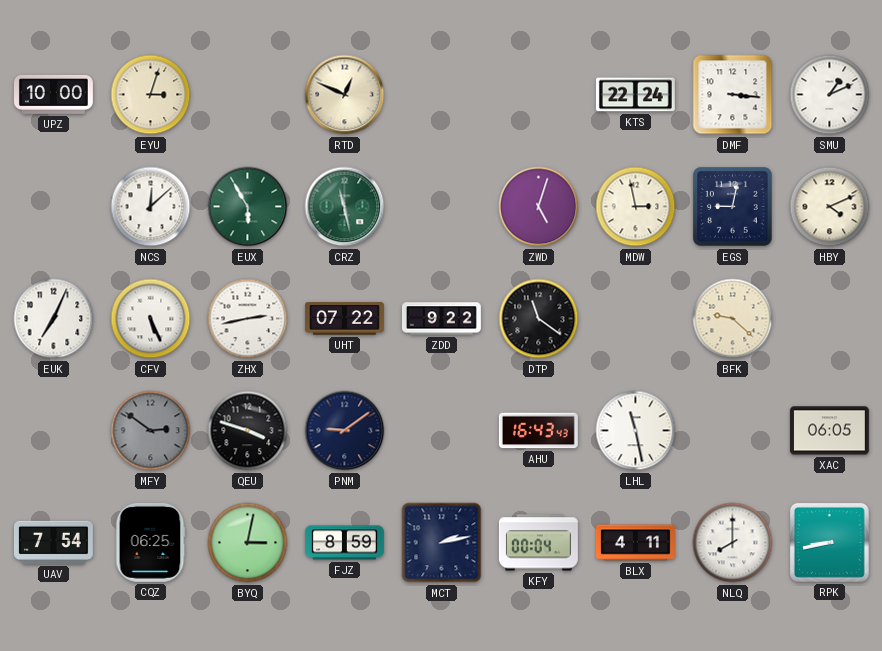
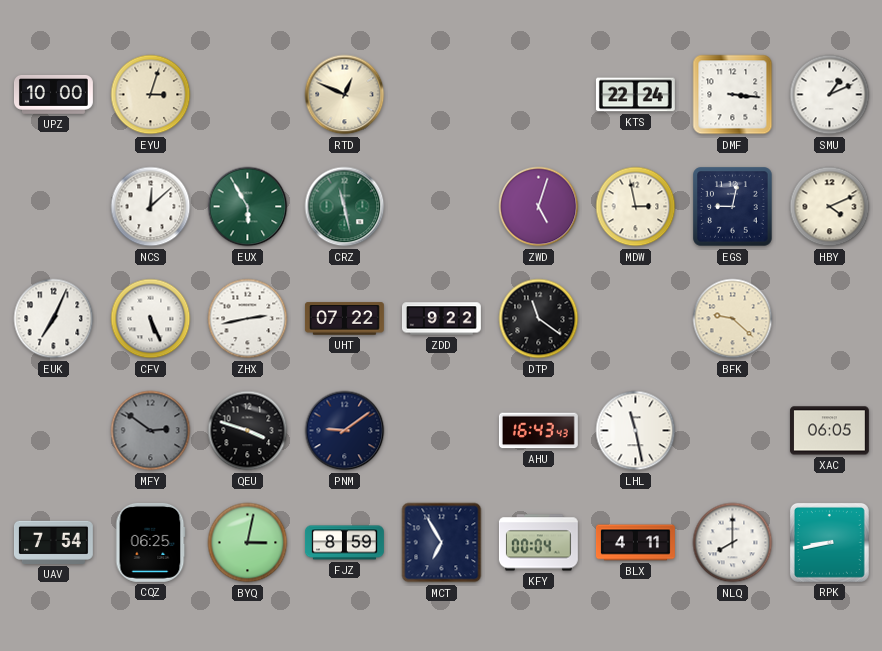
MCT: 2:13 -> 6:55
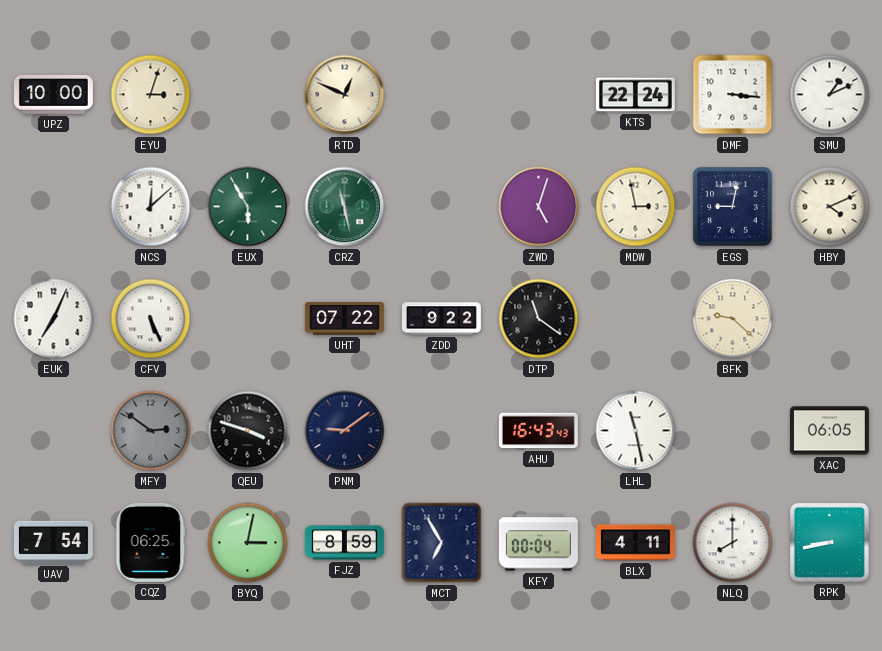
ZHX: 2:43 -> none
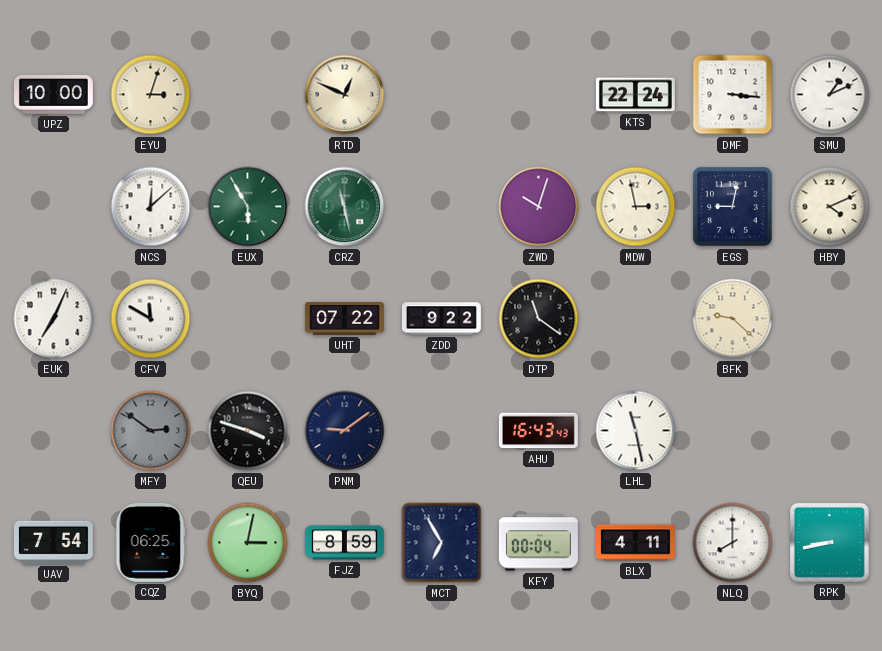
ZWD: 5:03 -> 10:03
CFV: 5:26 -> 11:50
XAC: 06:05 -> none
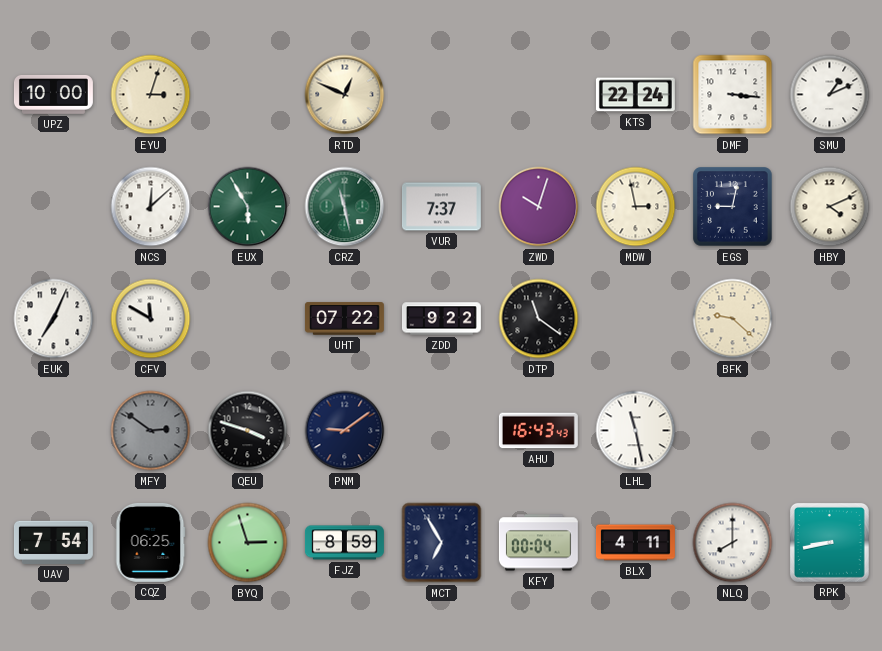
VUR: none -> 7:37
BYQ: 3:02 -> 2:57
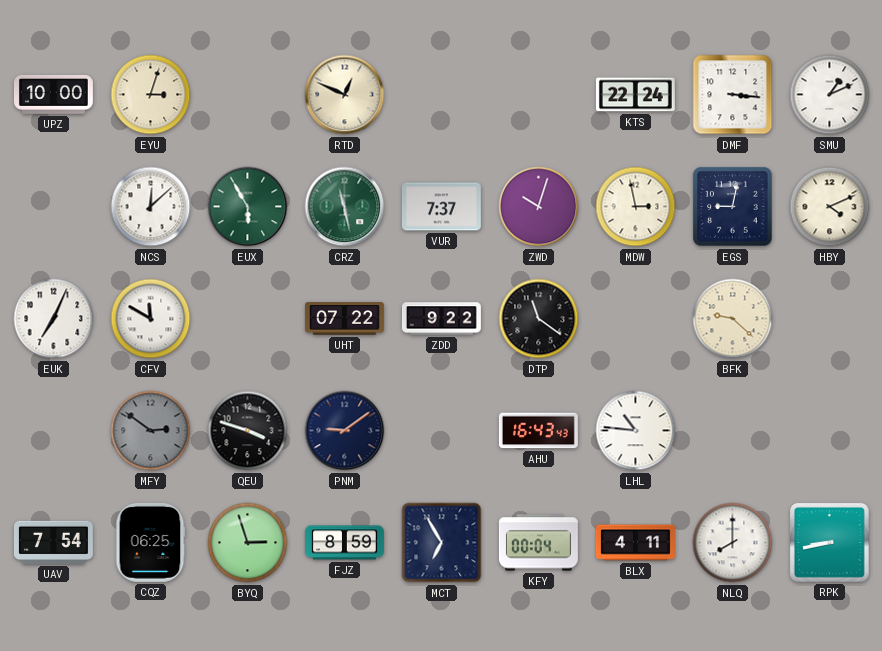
LHL: 11:28 -> 10:46
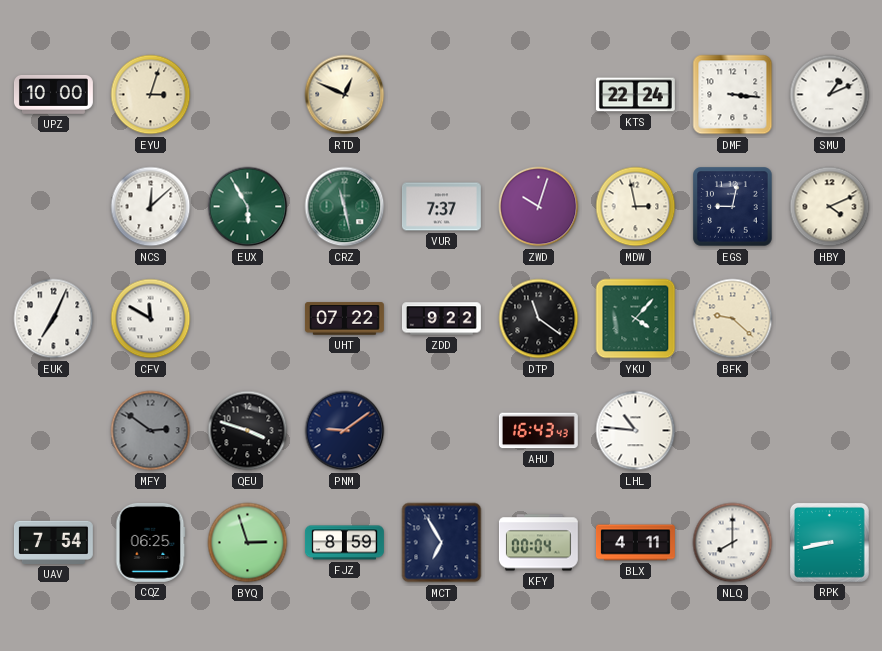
YKU: none -> 4:07
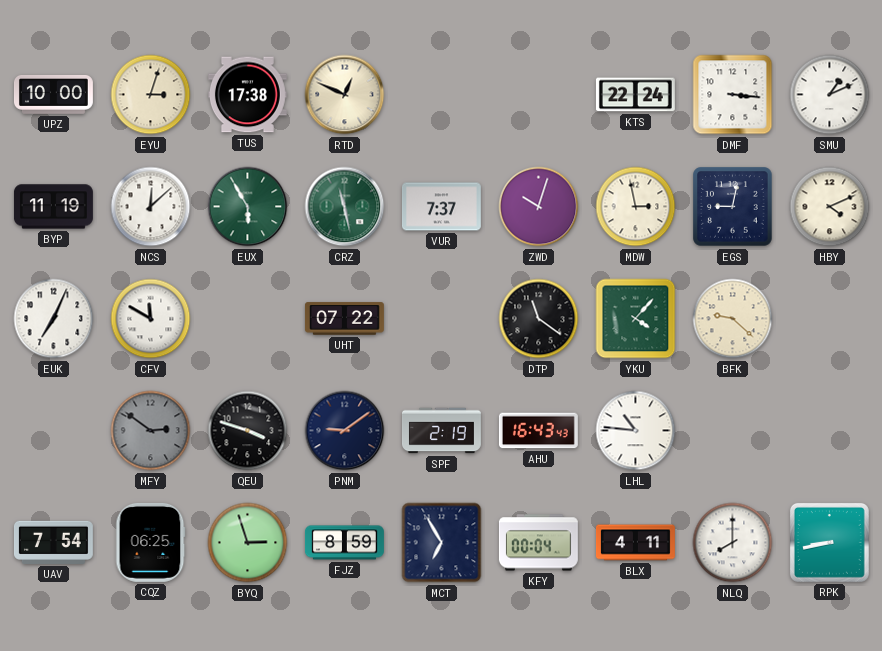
TUS: none -> 17:38
BYP: none -> 11:19
ZDD: 9:22 -> none
SPF: none -> 2:19
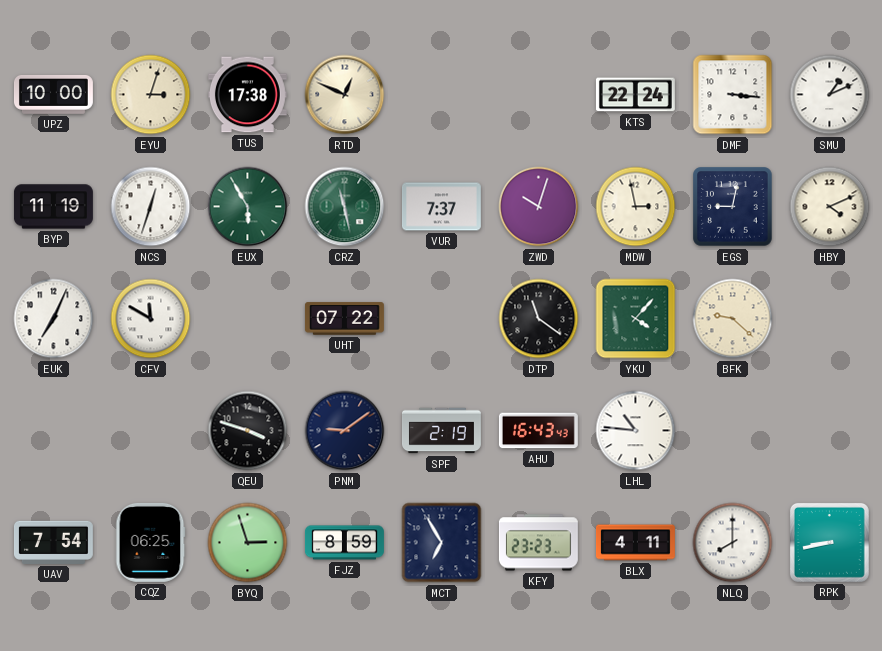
NCS: 12:08 -> 12:33
MFY: 2:51 -> none
KFY: 00:04 -> 23:23
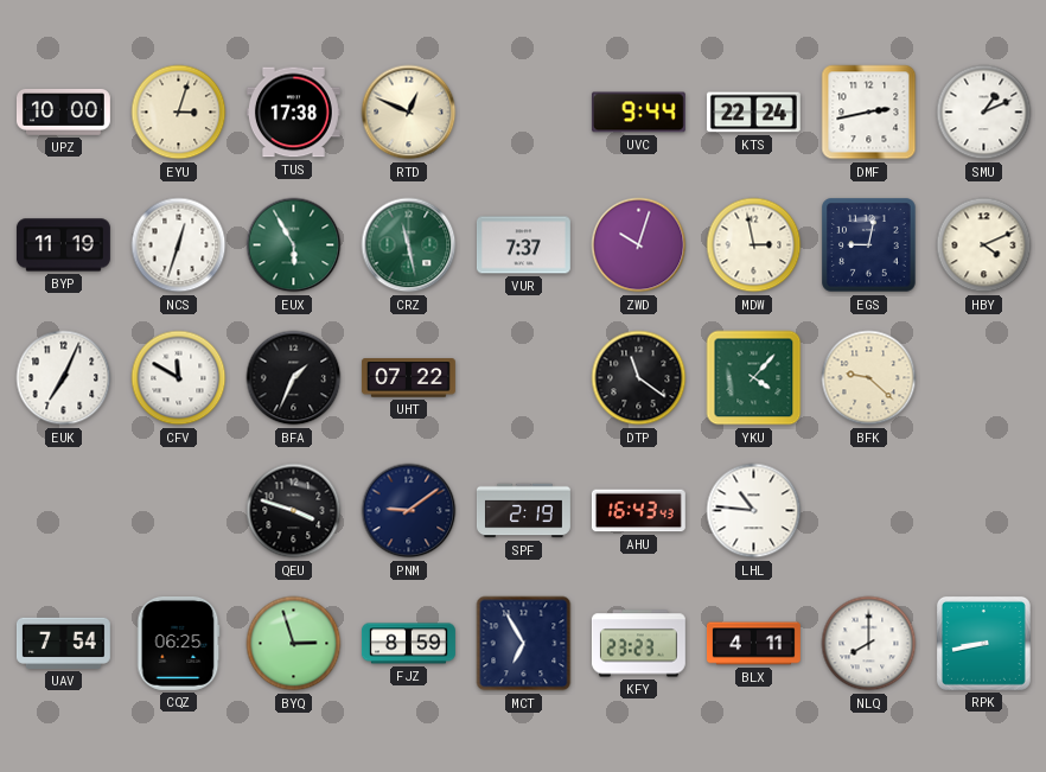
UVC: none -> 9:44
DMF: 3:16 -> 2:43
BFA: none -> 1:34
